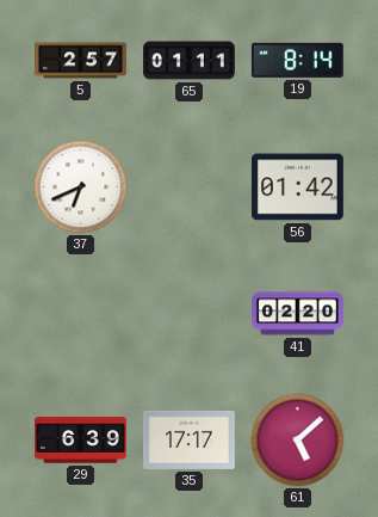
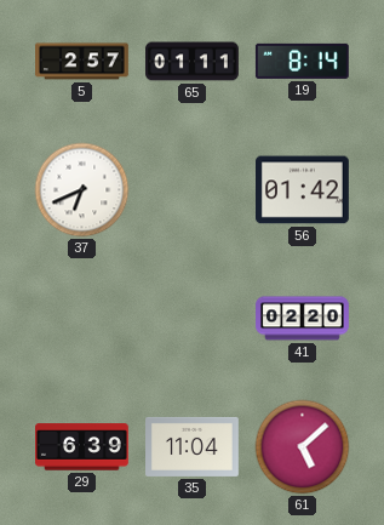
35: 17:17 -> 11:04
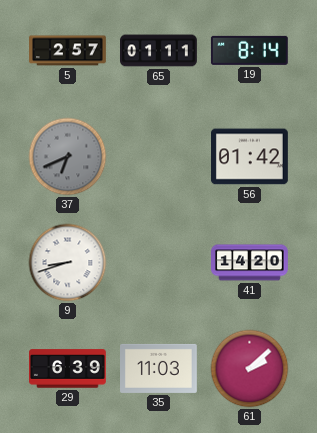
37 dial: white -> grey
9: none -> 8:42
41: 02:20 -> 14:20
35: 11:04 -> 11:03
61: 5:08 -> 2:08
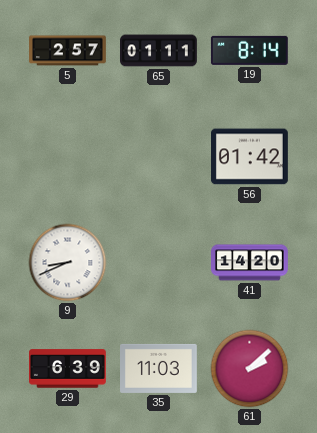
37: 6:41 -> none
9: 8:42 -> 8:41
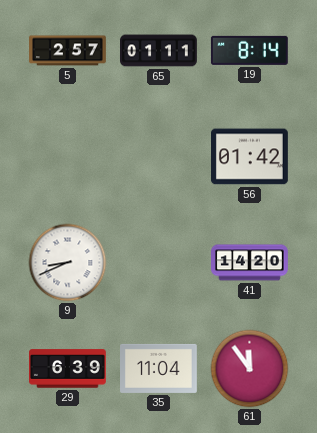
35: 11:03 -> 11:04
61: 2:08 -> 11:54
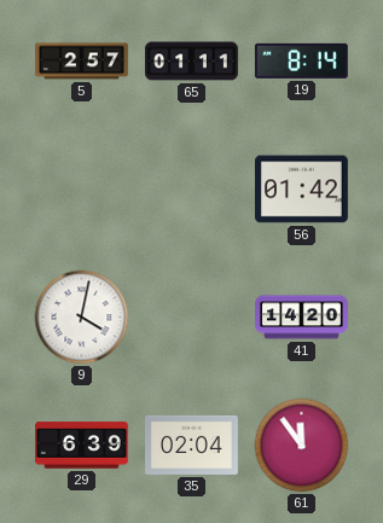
9: 8:41 -> 4:02
35: 11:04 -> 02:04
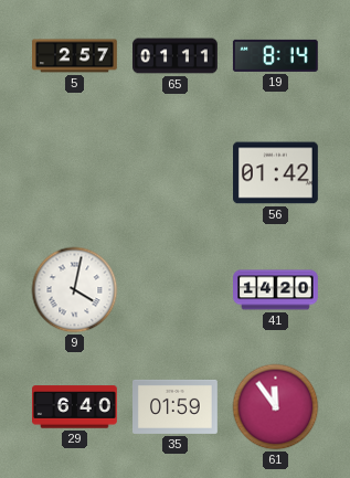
29: 6:39 -> 6:40
35: 02:04 -> 01:59
